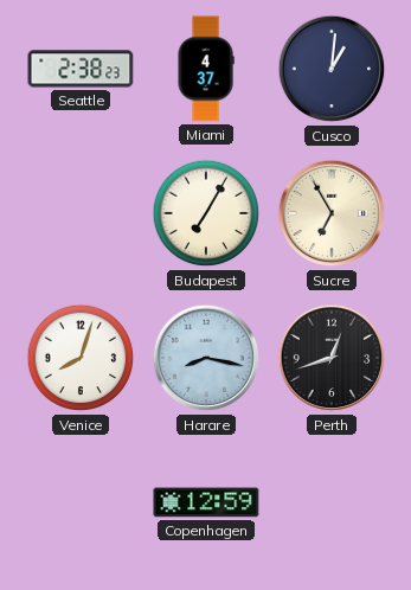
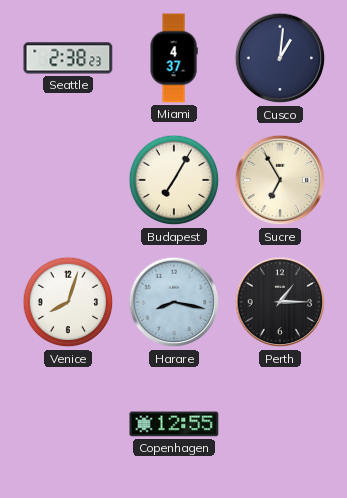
Perth: 12:42 -> 1:15
Copenhagen: 12:59 -> 12:55
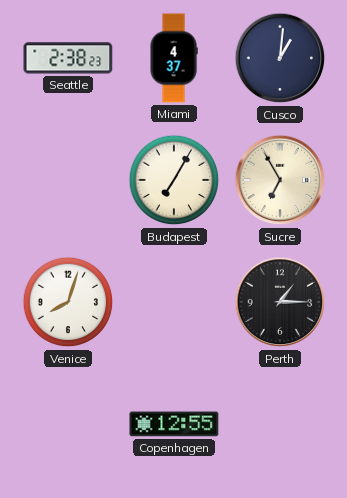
Harare: 8:17 -> none
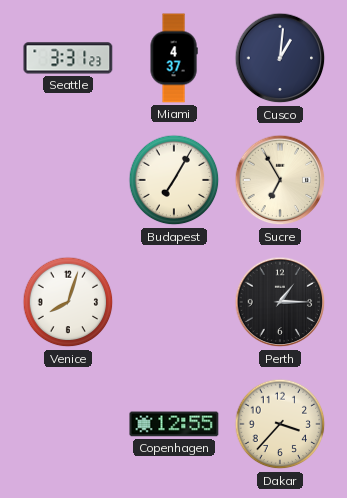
Seattle: 2:38 -> 3:31
Dakar: none -> 3:37
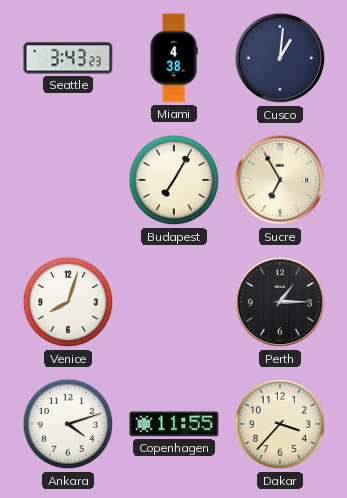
Seattle: 3:31 -> 3:43
Miami: 4:37 -> 4:38
Ankara: none -> 4:12
Copenhagen: 12:55 -> 11:55
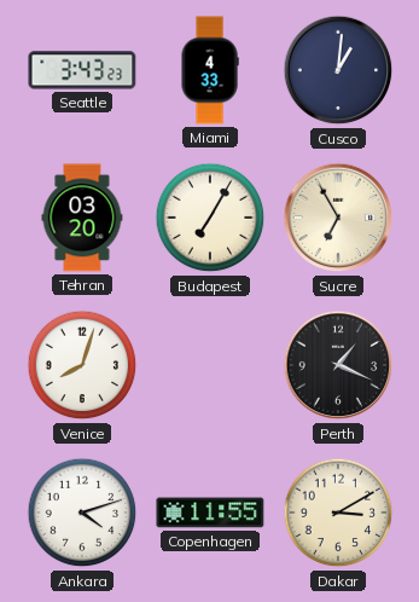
Miami: 4:38 -> 4:33
Tehran: none -> 03:20
Perth: 1:15 -> 1:19
Dakar: 3:37 -> 3:10
